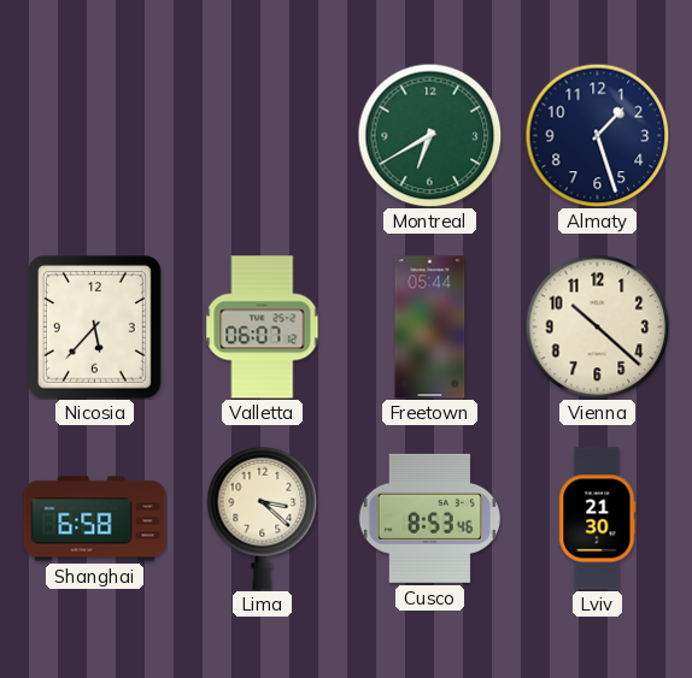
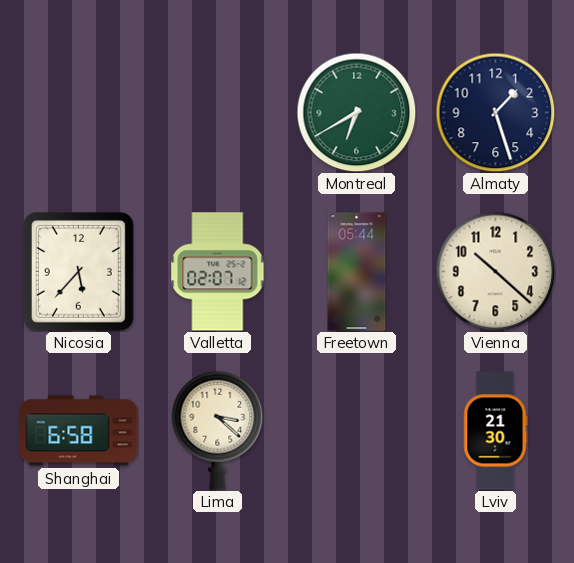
Valletta: 06:07 -> 02:07
Cusco: 8:53 -> none
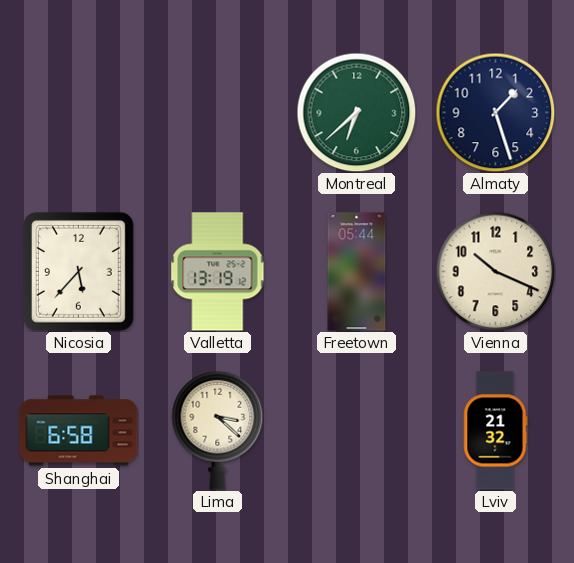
Montreal: 6:40 -> 6:38
Valletta: 02:07 -> 13:19
Vienna: 10:22 -> 10:19
Lviv: 21:30 -> 21:32
